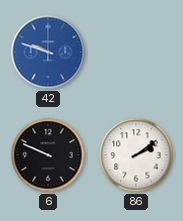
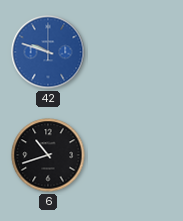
6: 9:49 -> 10:42
86: 2:09 -> none
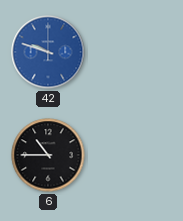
6: 10:42 -> 10:45
